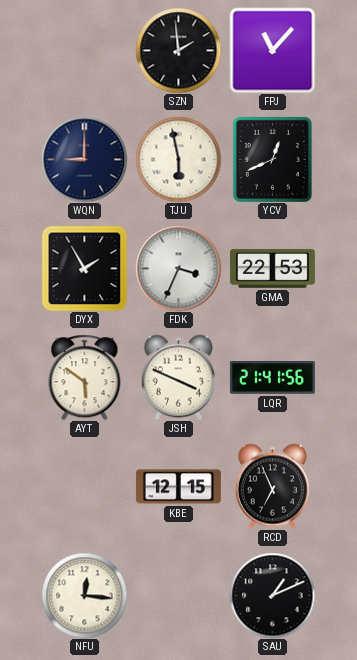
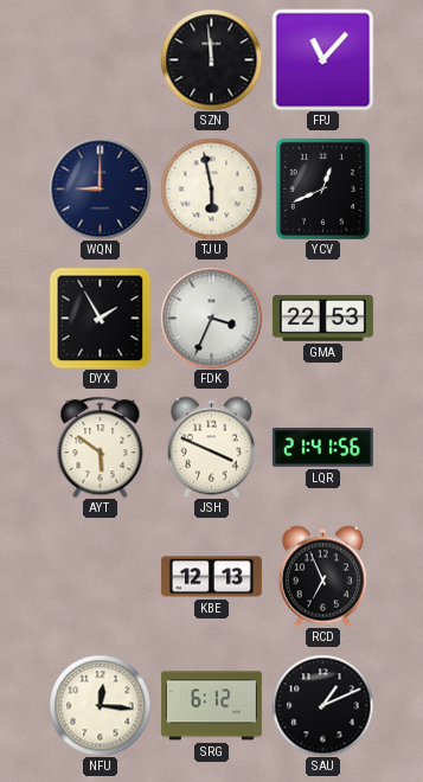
SZN: 1:59 -> 11:59
KBE: 12:15 -> 12:13
SRG: none -> 6:12
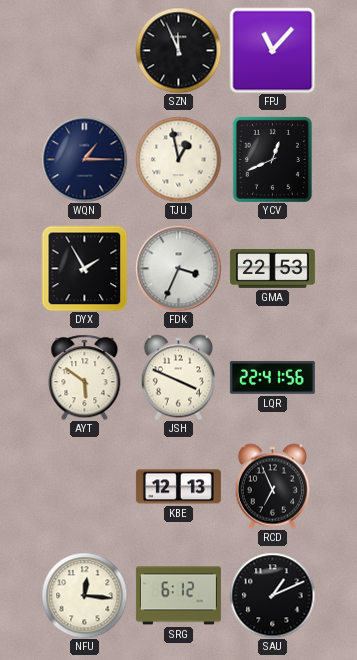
SZN: 11:59 -> 11:56
WQN: 9:00 -> 1:15
TJU: 5:58 -> 12:58
LQR: 21:41 -> 22:41
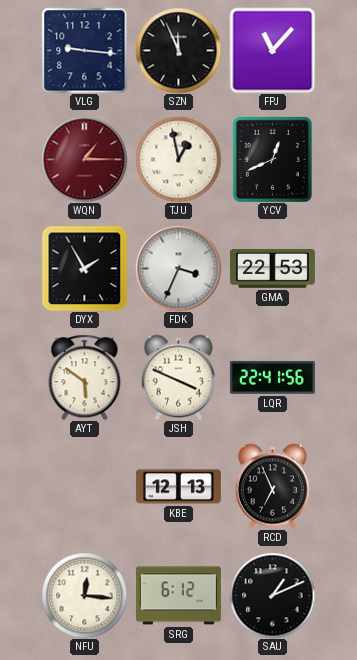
VLG: none -> 9:16
WQN dial: navy -> burgundy
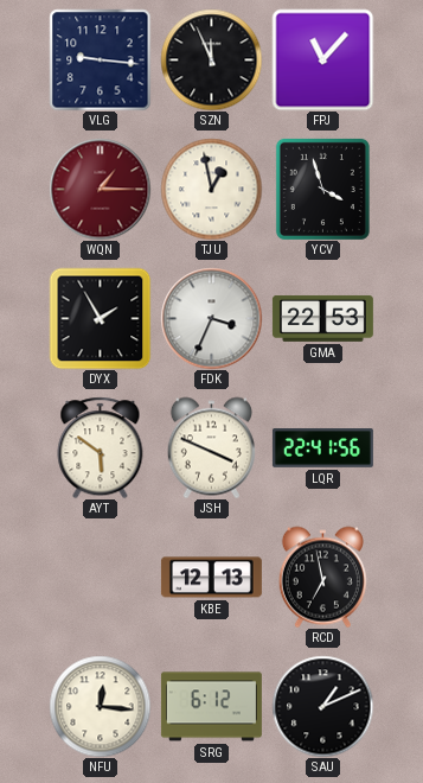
YCV: 12:41 -> 3:57
RCD: 6:56 -> 6:58
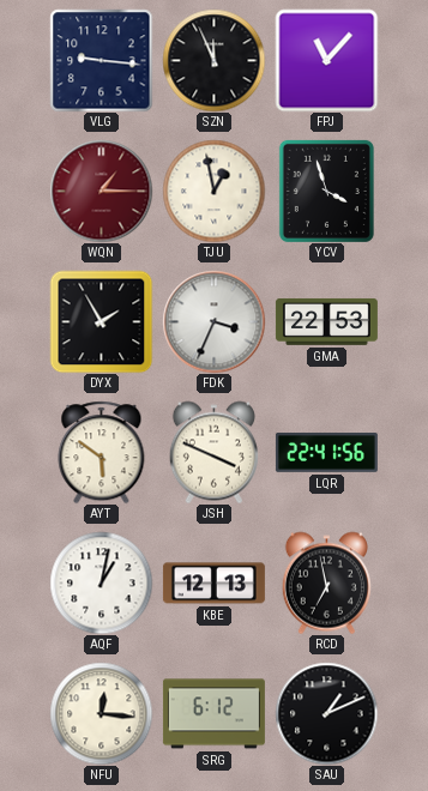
AQF: none -> 1:02
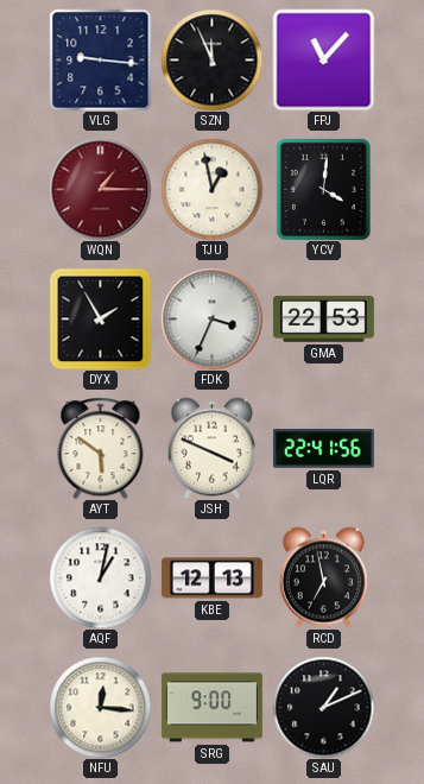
YCV: 3:57 -> 4:01
SRG: 6:12 -> 9:00
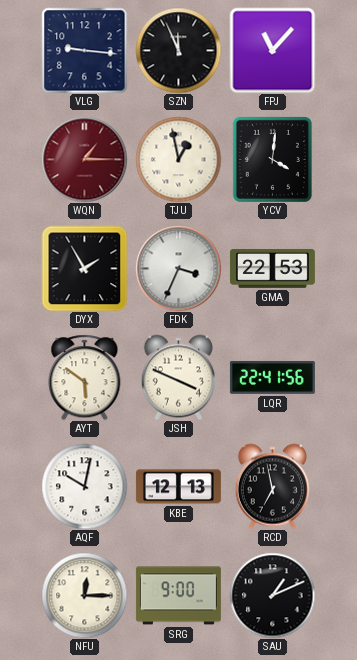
AQF: 1:02 -> 10:02
NFU: 12:16 -> 12:15
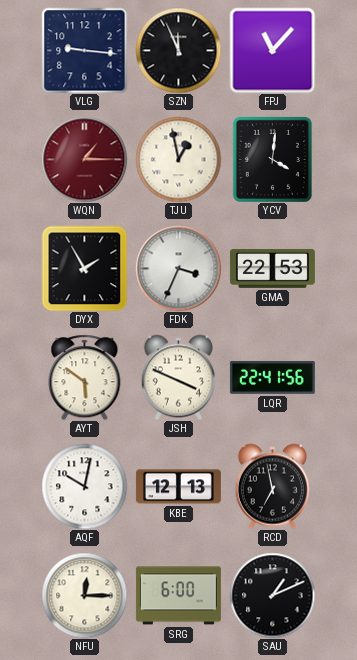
SRG: 9:00 -> 6:00
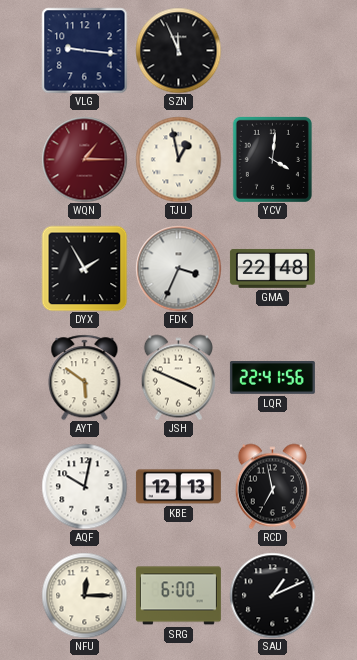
FPJ: 11:07 -> none
GMA: 22:53 -> 22:48
